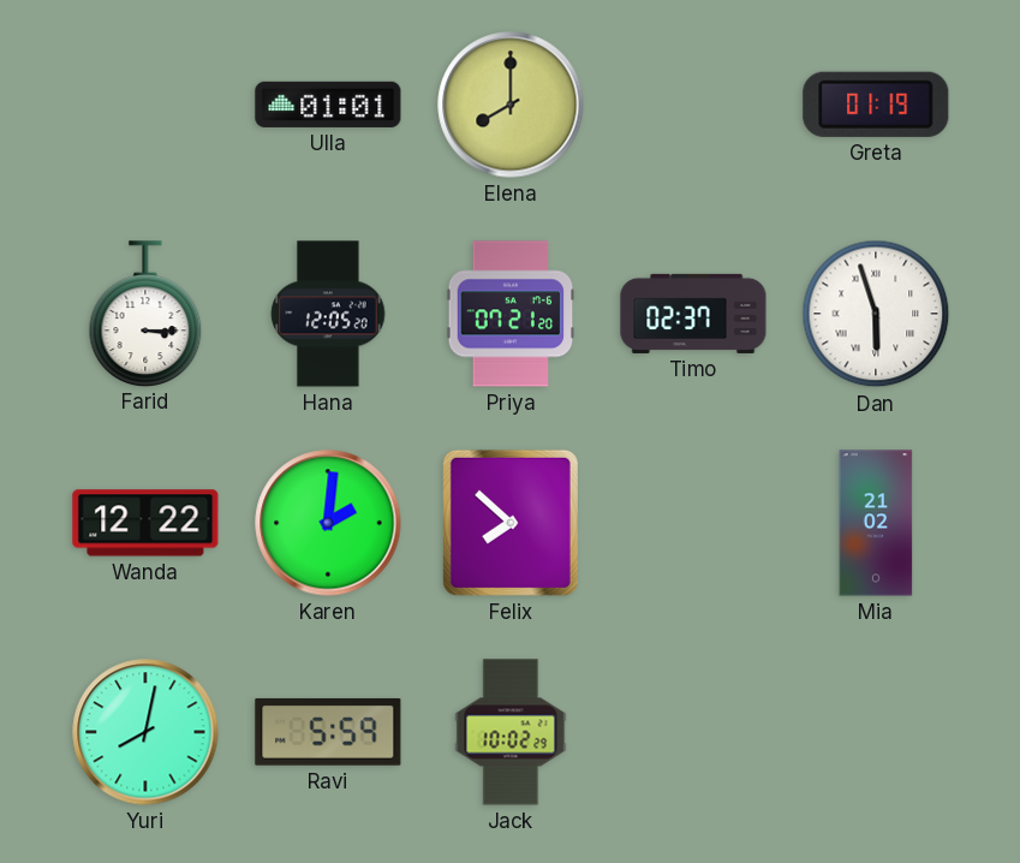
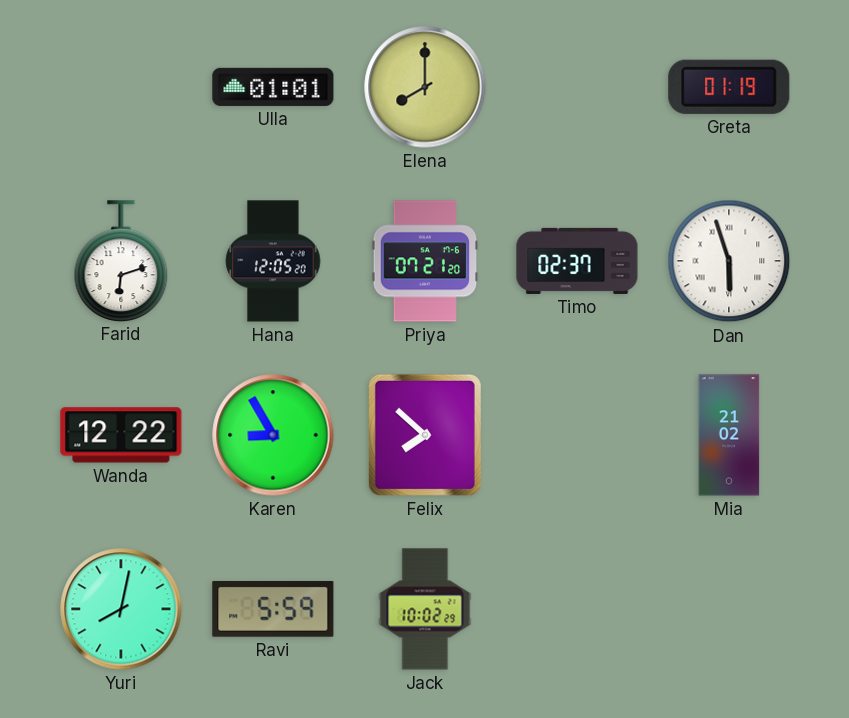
Farid: 3:15 -> 6:12
Karen: 2:01 -> 8:55
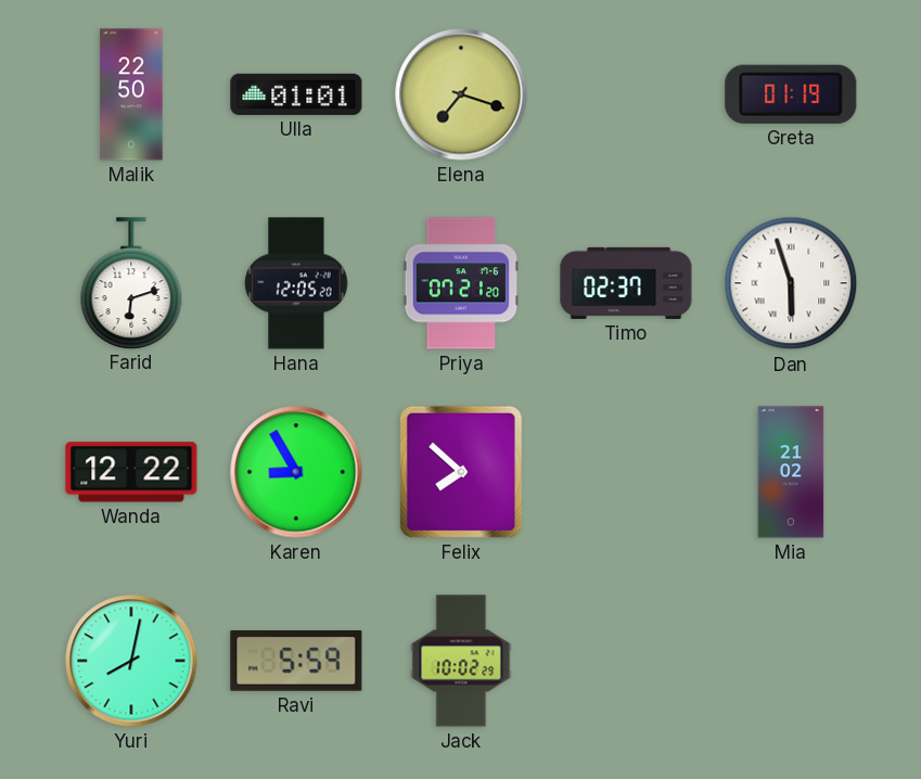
Malik: none -> 22:50
Elena: 8:00 -> 7:18
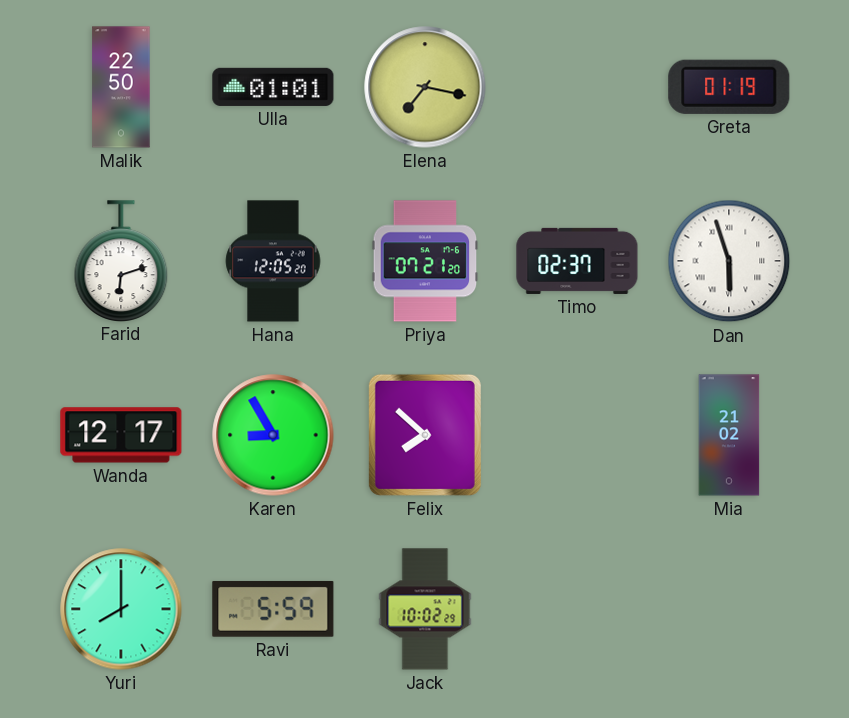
Elena: 7:18 -> 7:17
Wanda: 12:22 -> 12:17
Yuri: 8:02 -> 8:00
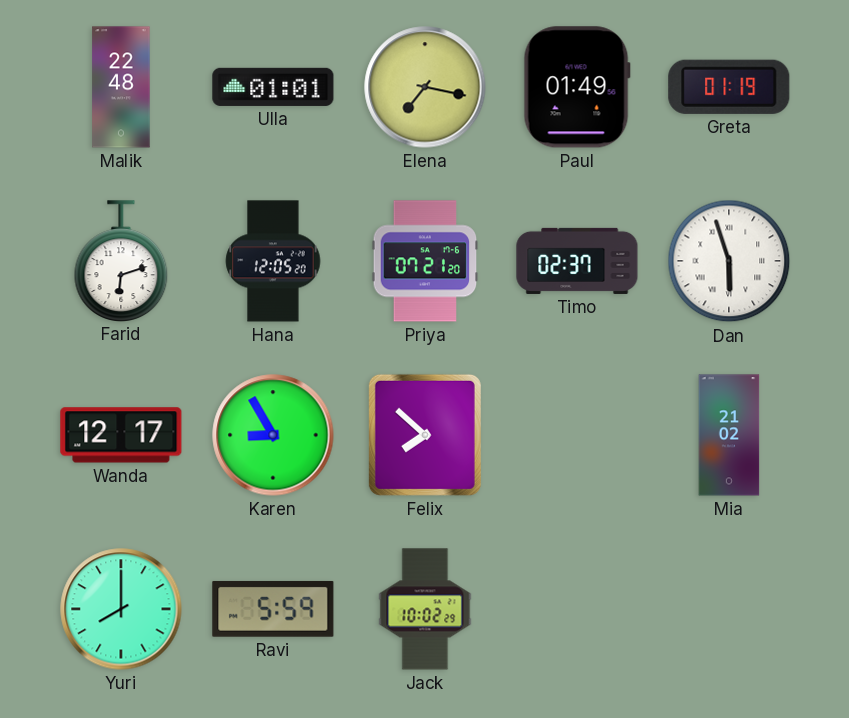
Malik: 22:50 -> 22:48
Paul: none -> 01:49
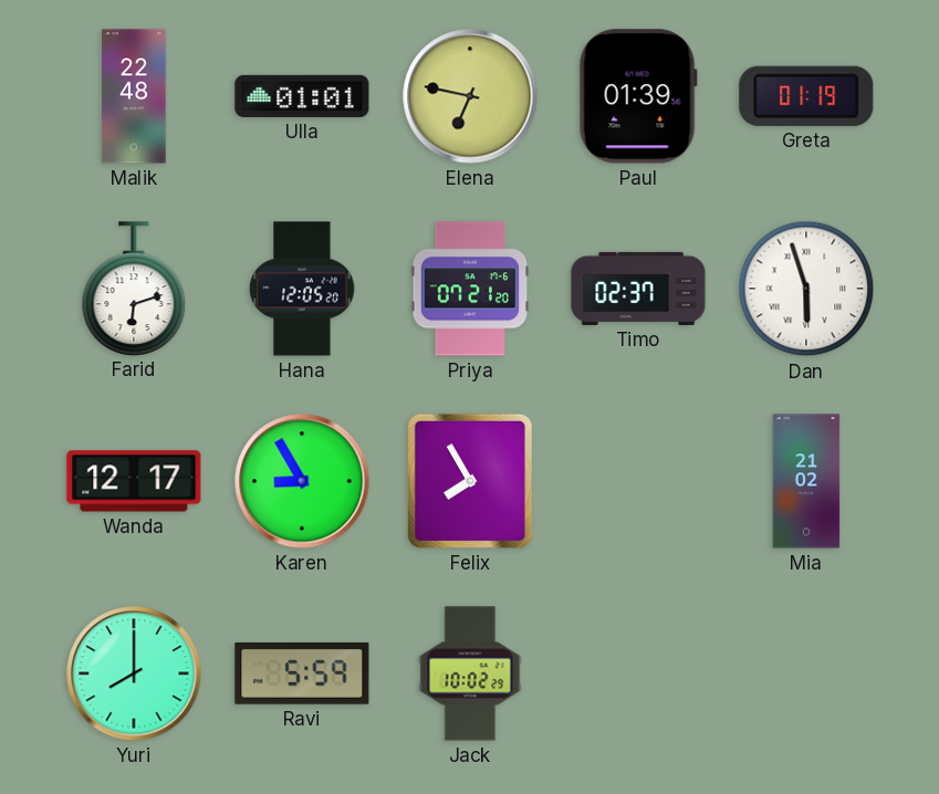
Elena: 7:17 -> 6:47
Paul: 01:49 -> 01:39
Felix: 7:52 -> 7:55
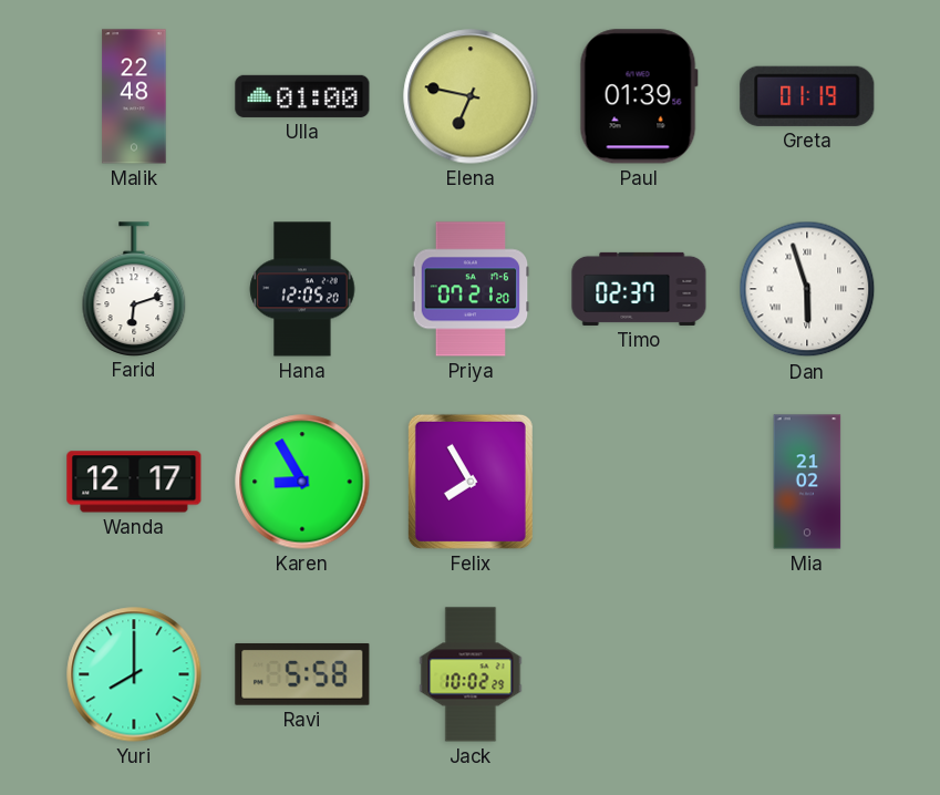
Ulla: 01:01 -> 01:00
Ravi: 5:59 -> 5:58
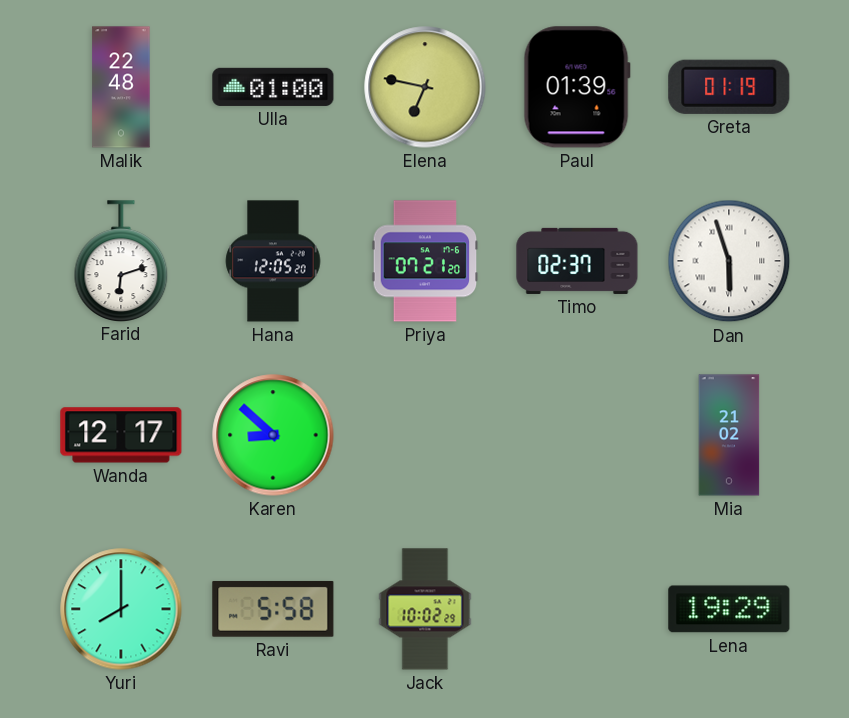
Karen: 8:55 -> 8:52
Felix: 7:55 -> none
Lena: none -> 19:29
